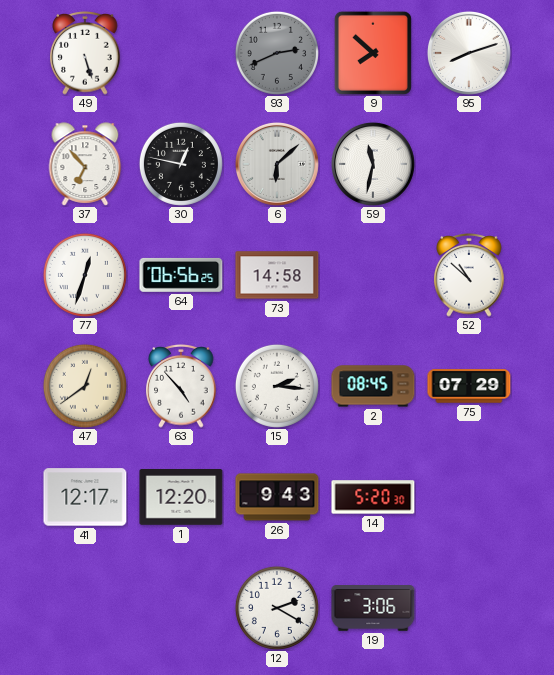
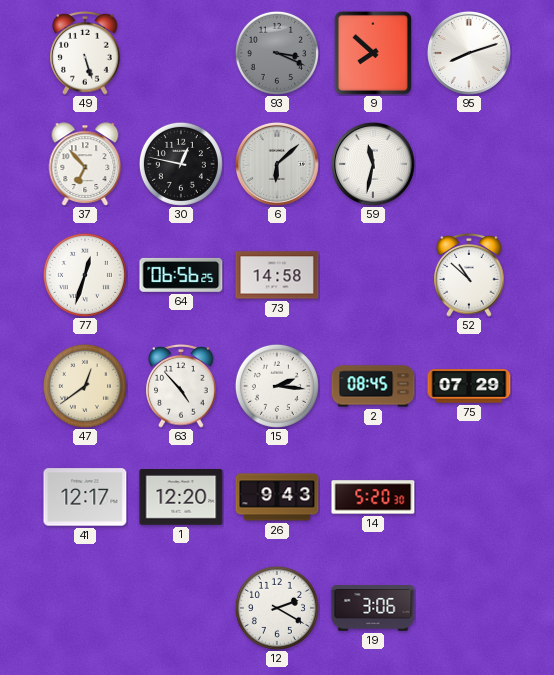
93: 2:41 -> 3:19
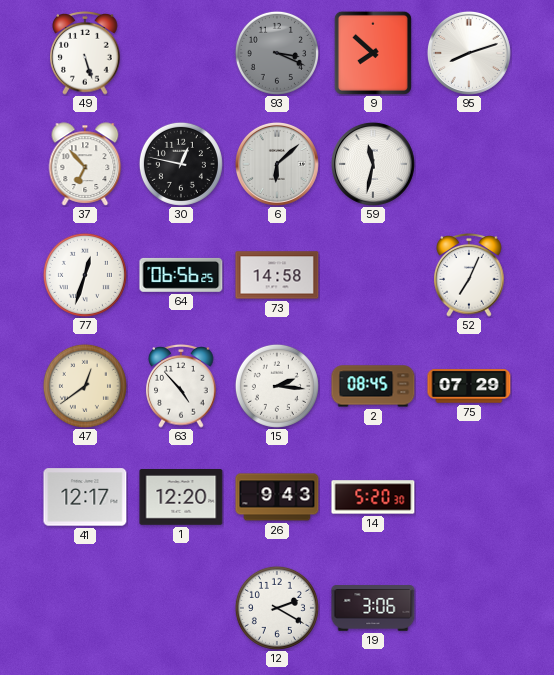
52: 10:52 -> 7:04
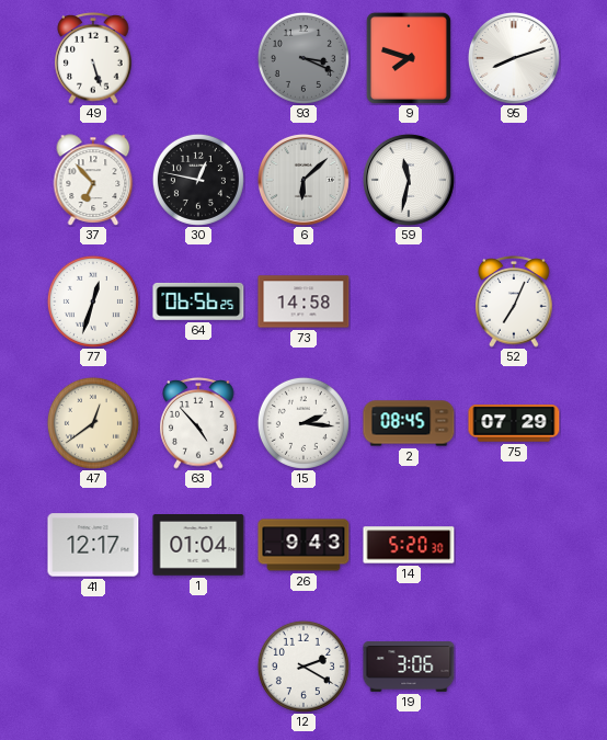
9: 7:52 -> 7:48
1: 12:20 -> 01:04
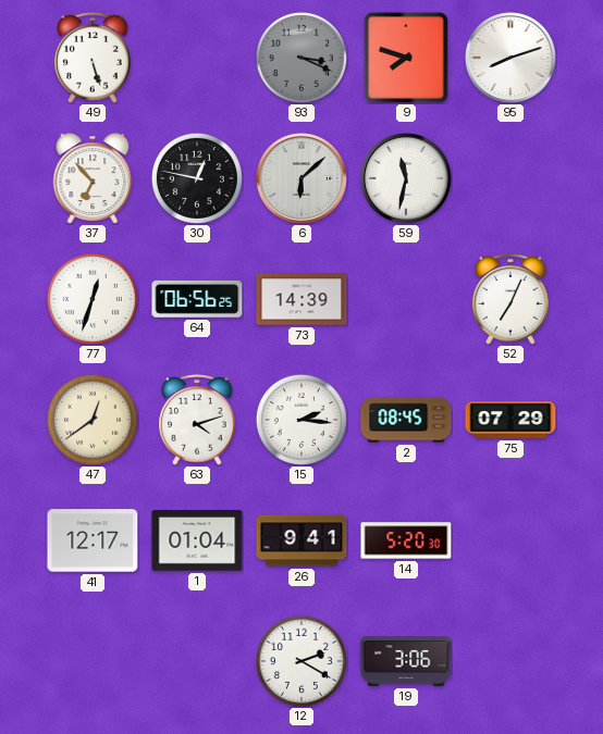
73: 14:58 -> 14:39
63: 4:53 -> 4:12
26: 9:43 -> 9:41
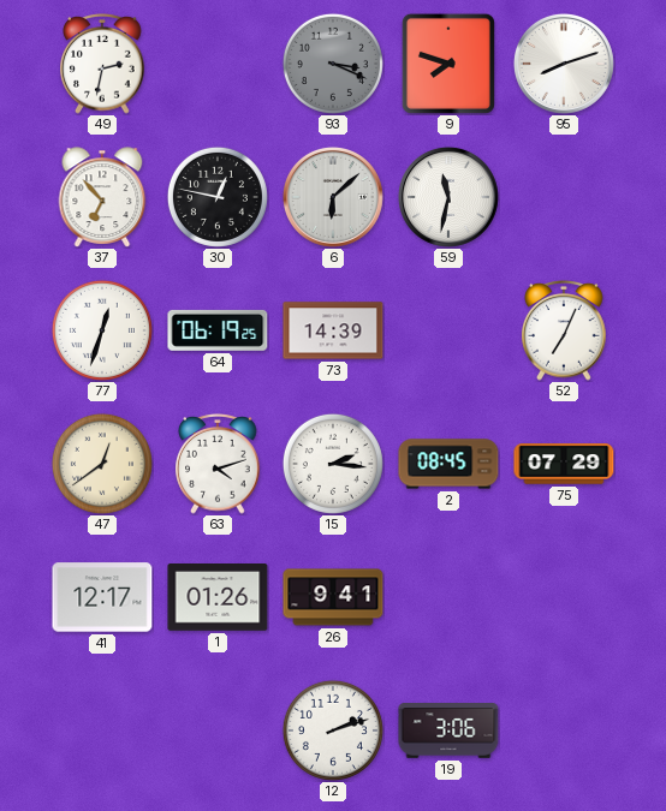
49: 5:27 -> 2:32
64: 06:56 -> 06:19
1: 01:04 -> 01:26
14: 5:20 -> none
12: 2:20 -> 2:12
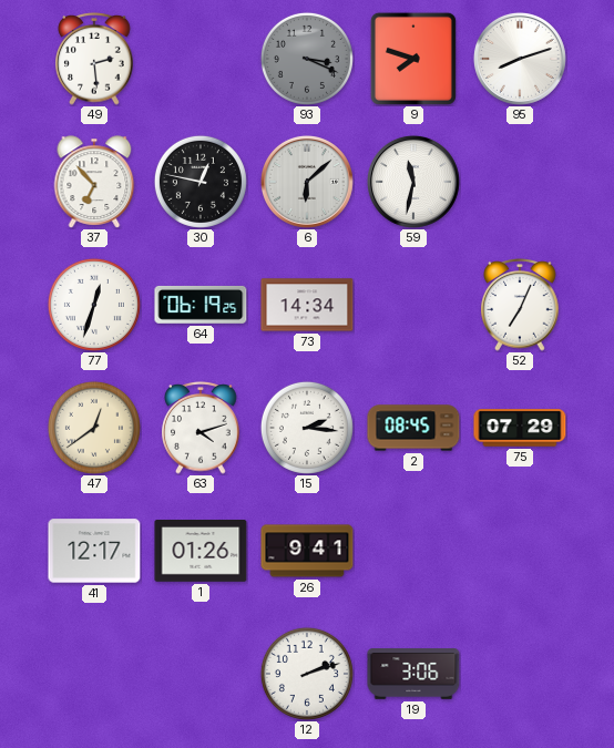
49: 2:32 -> 2:29
73: 14:39 -> 14:34
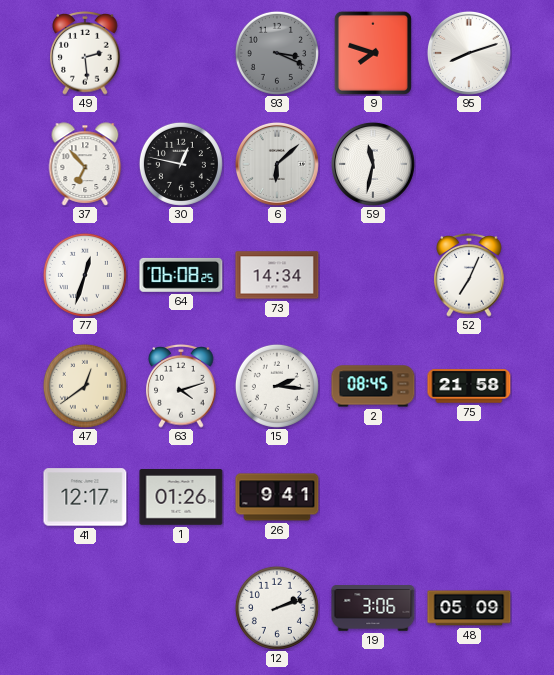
64: 06:19 -> 06:08
75: 07:29 -> 21:58
48: none -> 05:09
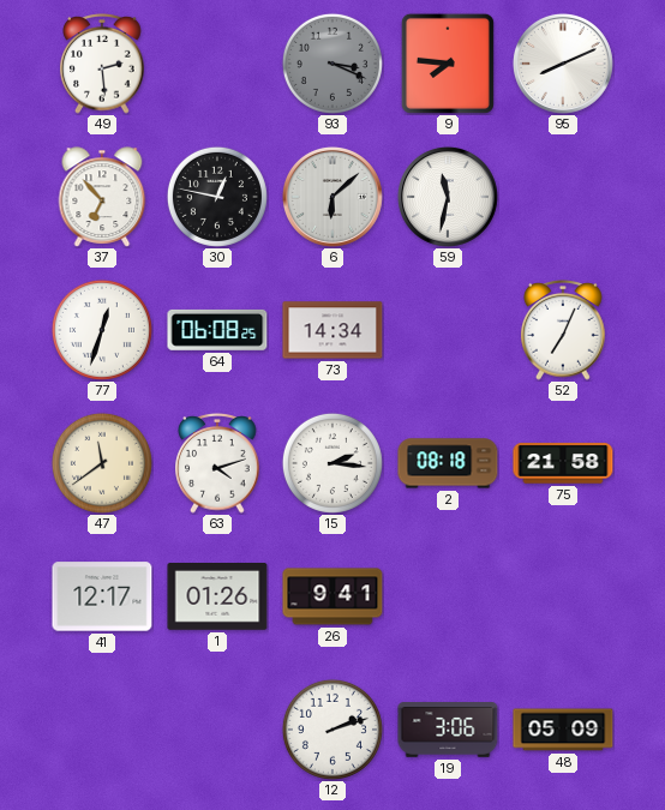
9: 7:48 -> 7:46
95: 8:12 -> 8:11
47: 12:39 -> 11:39
2: 08:45 -> 08:18
